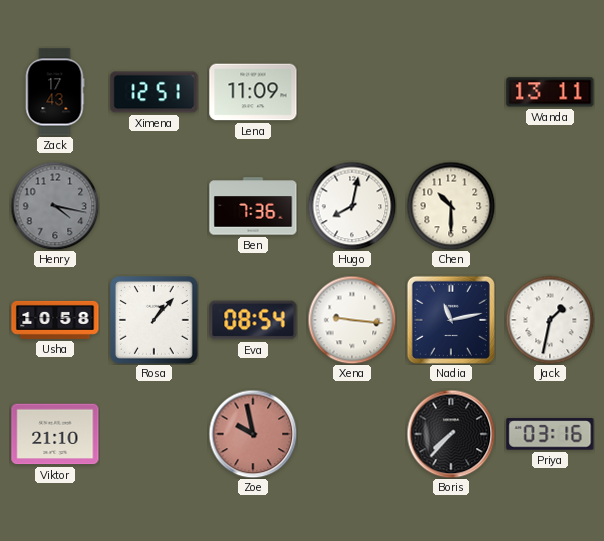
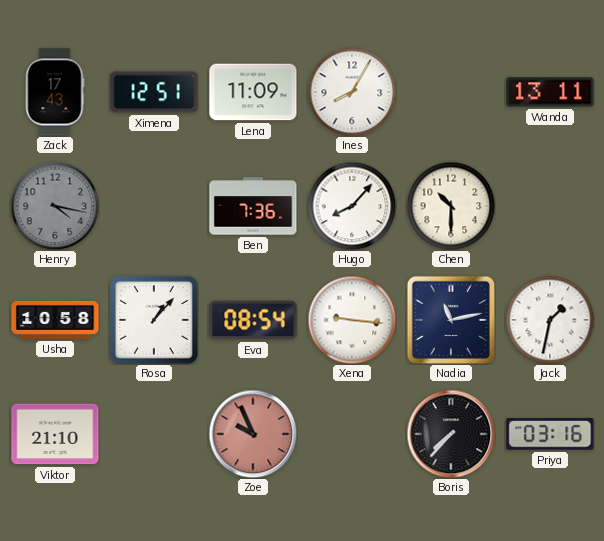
Ines: none -> 8:05
Hugo: 8:02 -> 8:07
Zoe: 9:58 -> 9:56
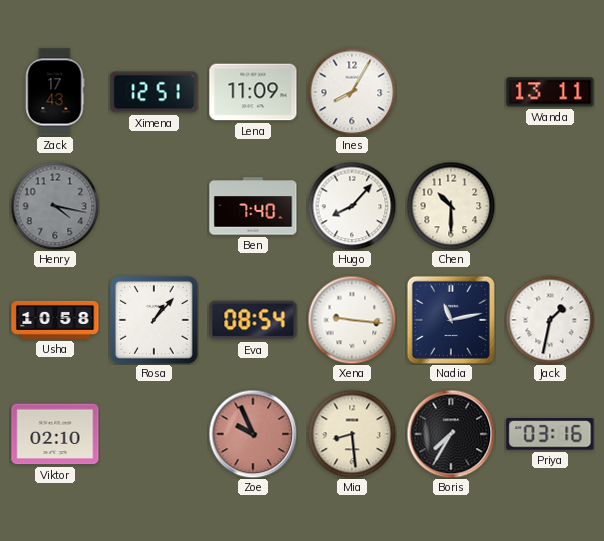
Ben: 7:36 -> 7:40
Viktor: 21:10 -> 02:10
Mia: none -> 8:29
Boris: 7:37 -> 7:35
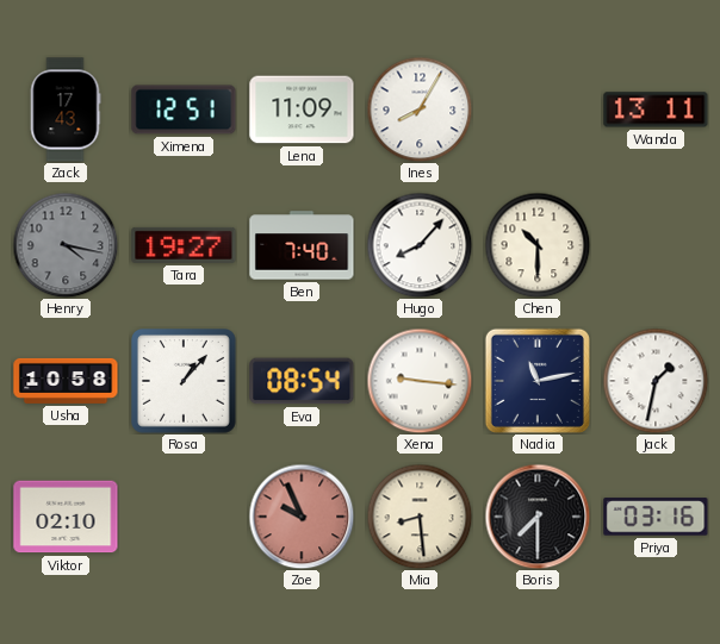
Tara: none -> 19:27
Boris: 7:35 -> 7:30
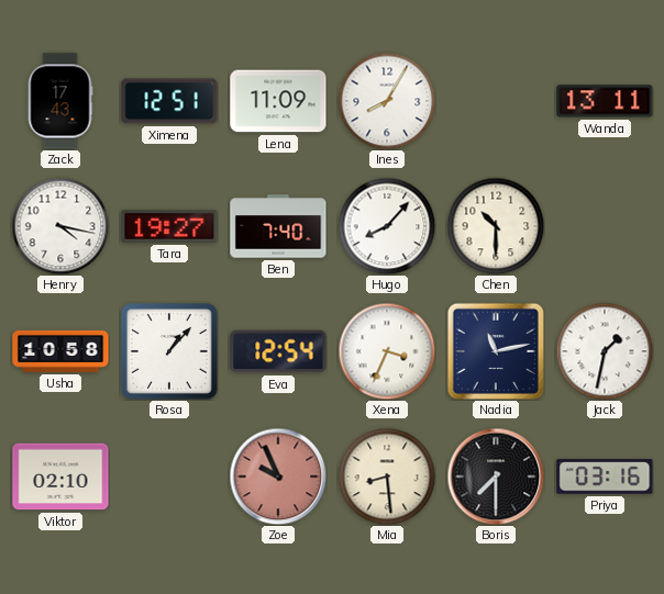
Henry dial: grey -> white
Eva: 08:54 -> 12:54
Xena: 9:16 -> 3:34
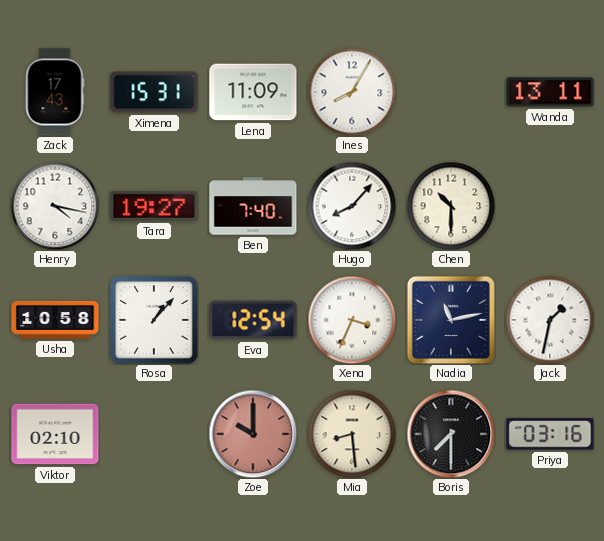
Ximena: 12:51 -> 15:31
Zoe: 9:56 -> 10:00
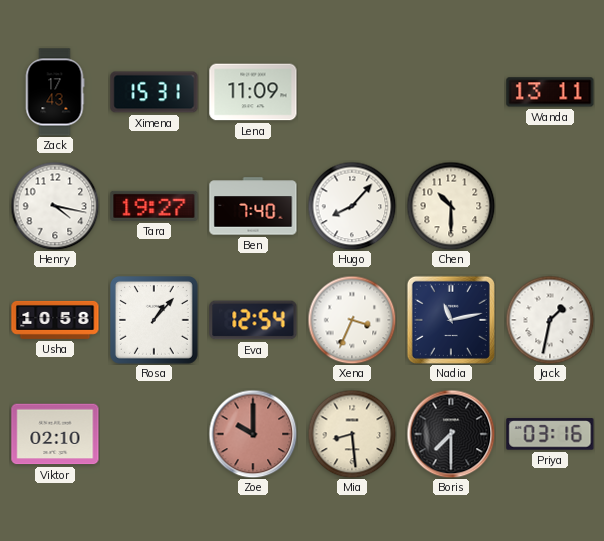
Ines: 8:05 -> none
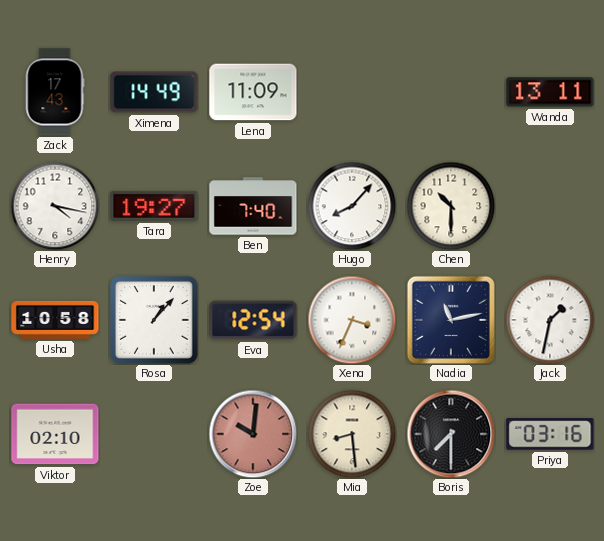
Ximena: 15:31 -> 14:49
Zoe: 10:00 -> 10:01
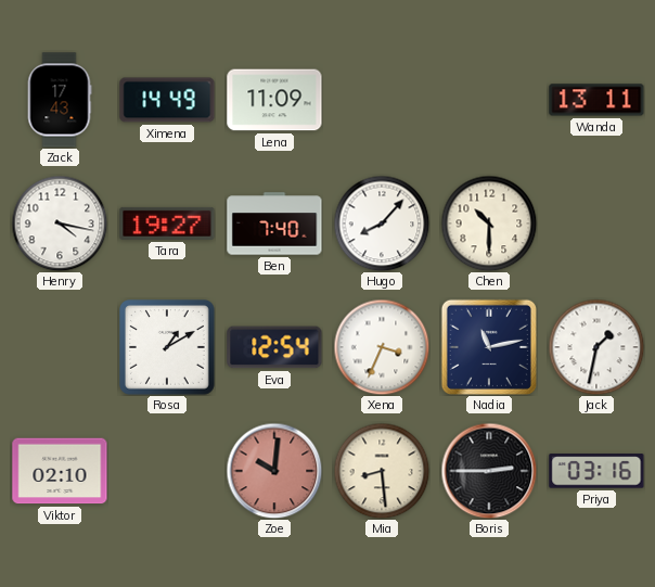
Usha: 10:58 -> none
Rosa: 1:07 -> 1:10
Boris: 7:30 -> 2:45
